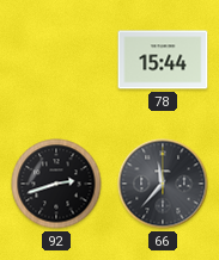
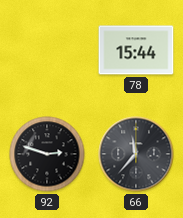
92: 2:42 -> 2:48
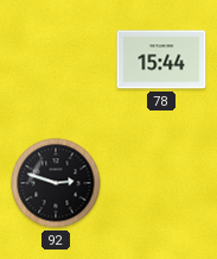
66: 11:37 -> none
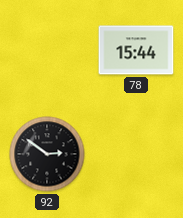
92: 2:48 -> 2:51
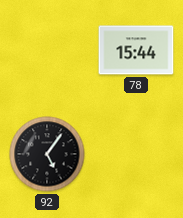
92: 2:51 -> 5:06
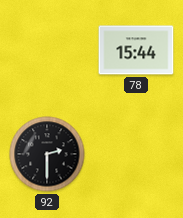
92: 5:06 -> 2:30
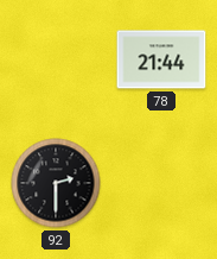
78: 15:44 -> 21:44
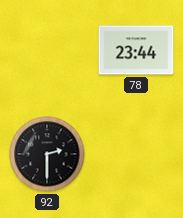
78: 21:44 -> 23:44
